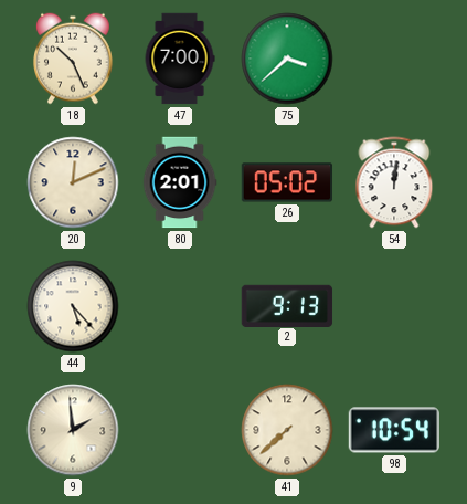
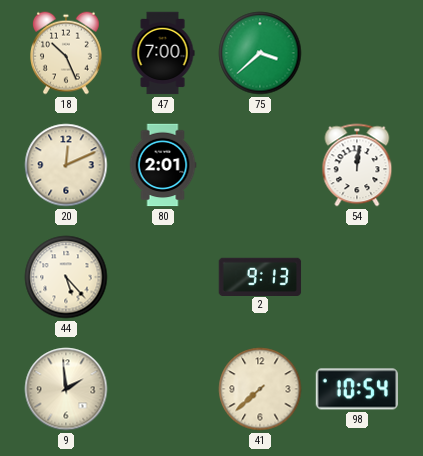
26: 05:02 -> none
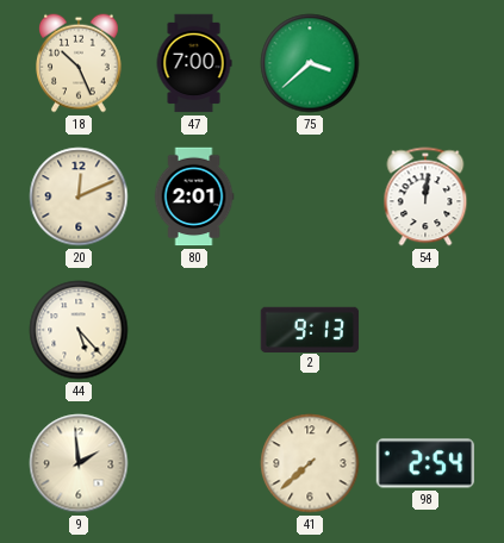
98: 10:54 -> 2:54
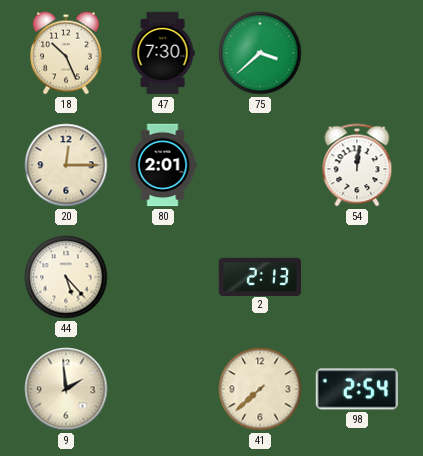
47: 7:00 -> 7:30
20: 12:11 -> 12:15
2: 9:13 -> 2:13
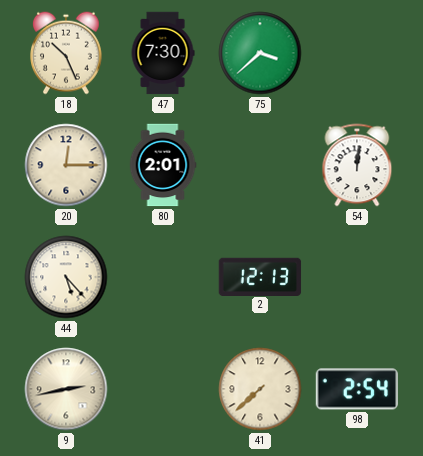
2: 2:13 -> 12:13
9: 1:59 -> 2:43
